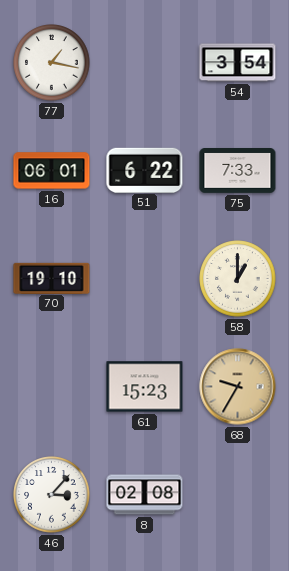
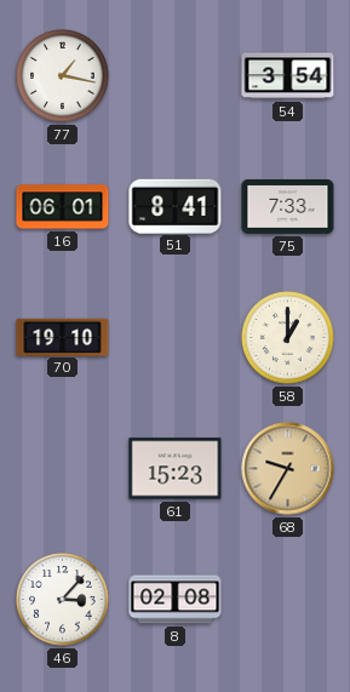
51: 6:22 -> 8:41
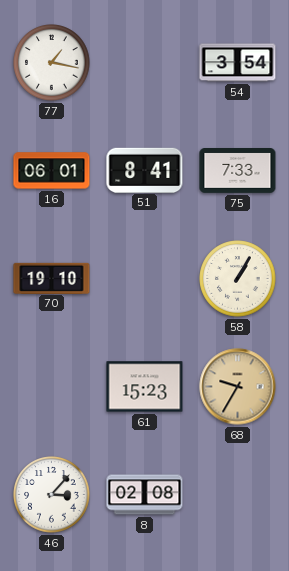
58: 1:00 -> 1:05
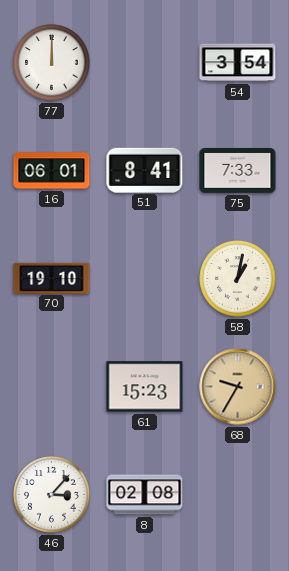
77: 1:17 -> 12:00
58: 1:05 -> 1:02
